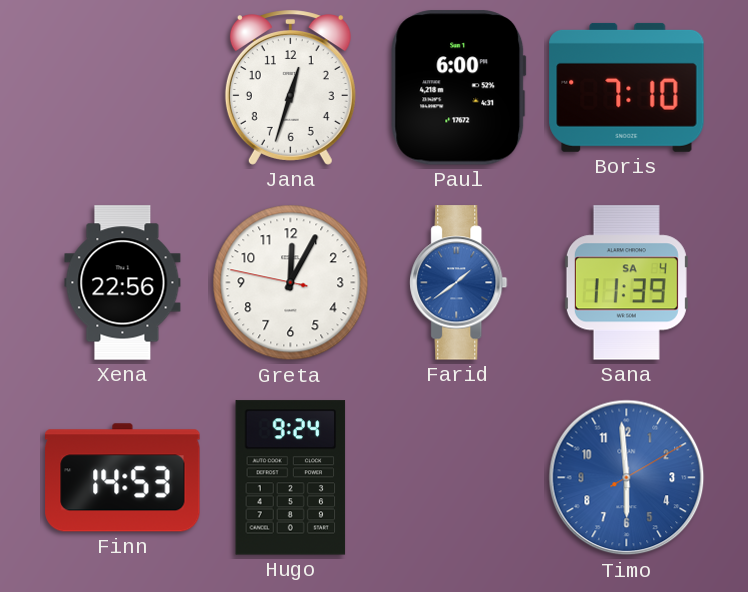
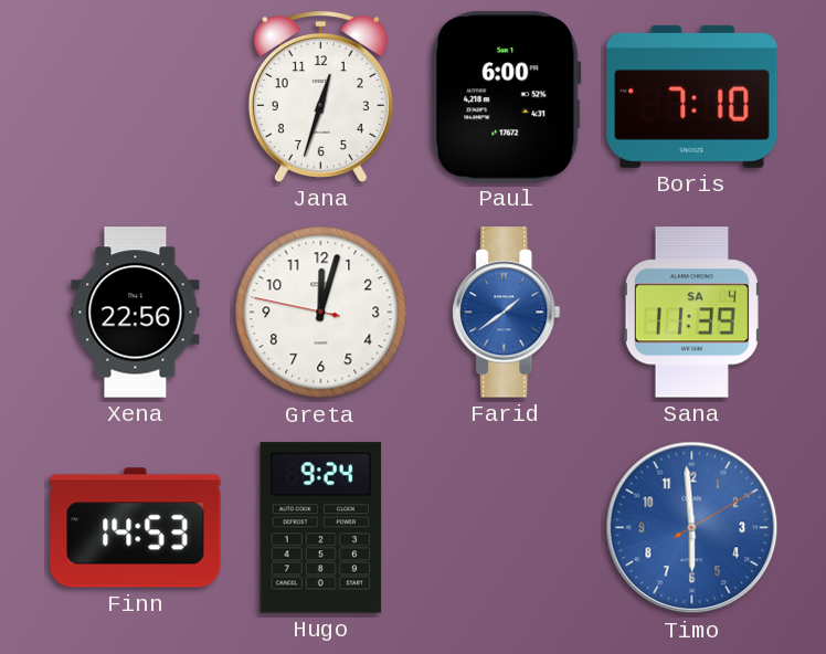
Greta: 12:04 -> 12:02
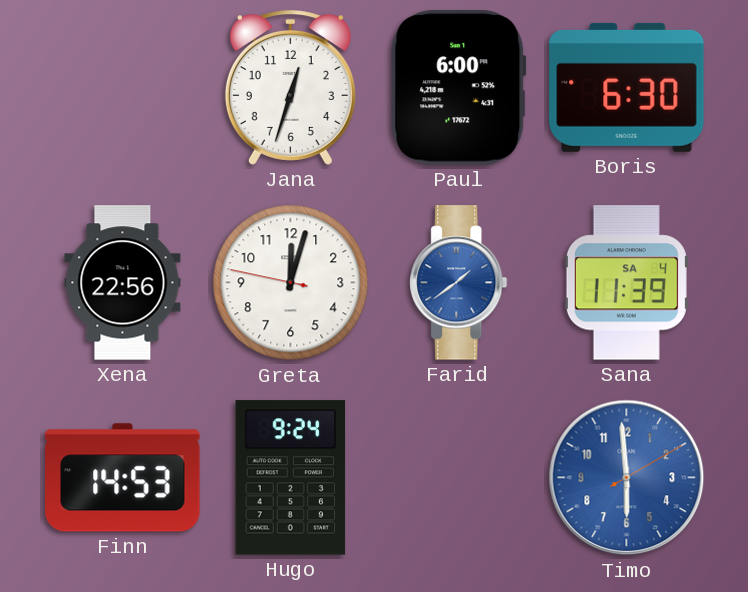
Boris: 7:10 -> 6:30
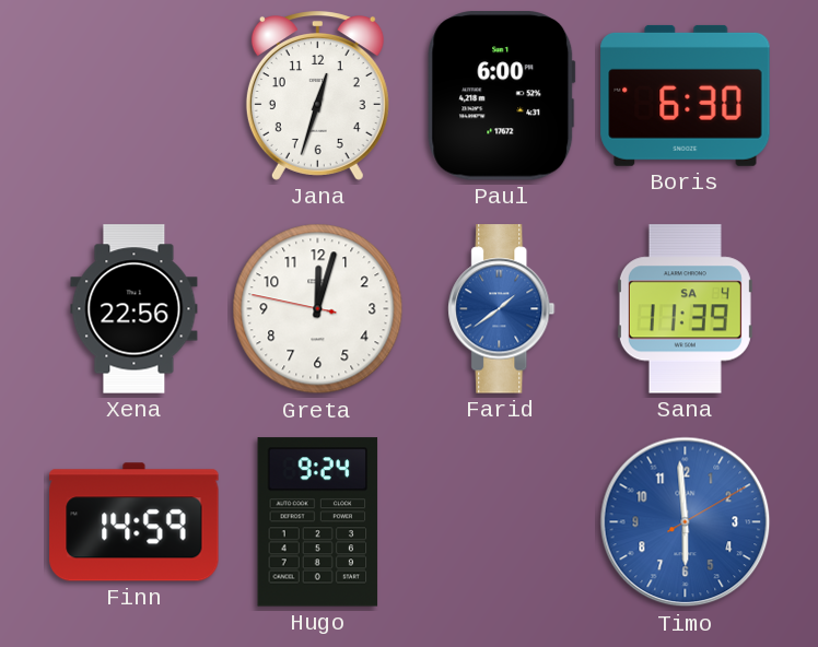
Finn: 14:53 -> 14:59
